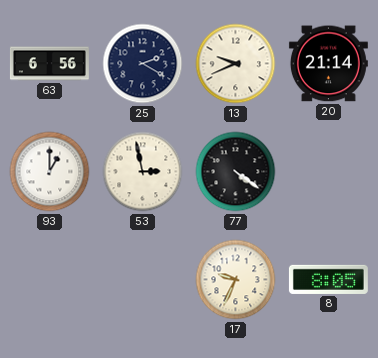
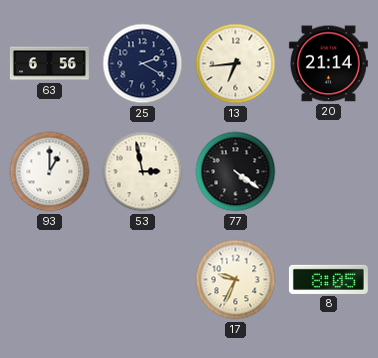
13: 9:41 -> 6:44
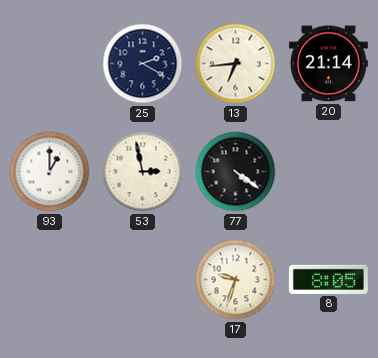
63: 6:56 -> none
17: 9:34 -> 9:33
